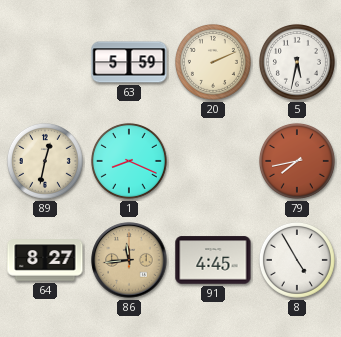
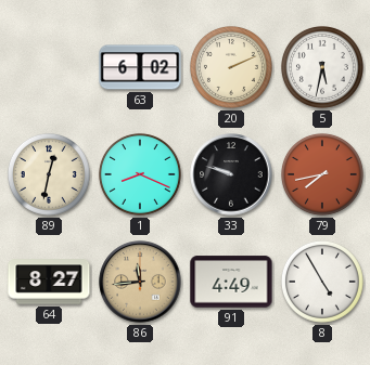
63: 5:59 -> 6:02
33: none -> 9:48
91: 4:45 -> 4:49
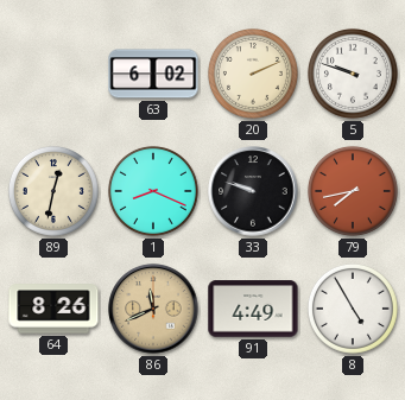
5: 5:32 -> 9:48
64: 8:27 -> 8:26
86: 11:44 -> 11:41
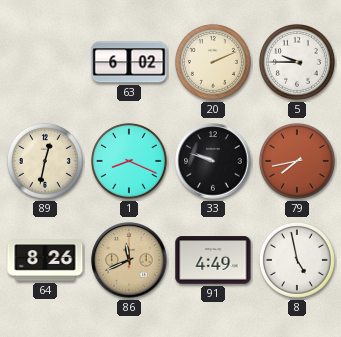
5: 9:48 -> 9:45
8: 4:55 -> 4:58
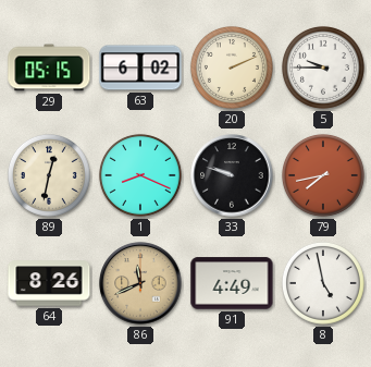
29: none -> 05:15
